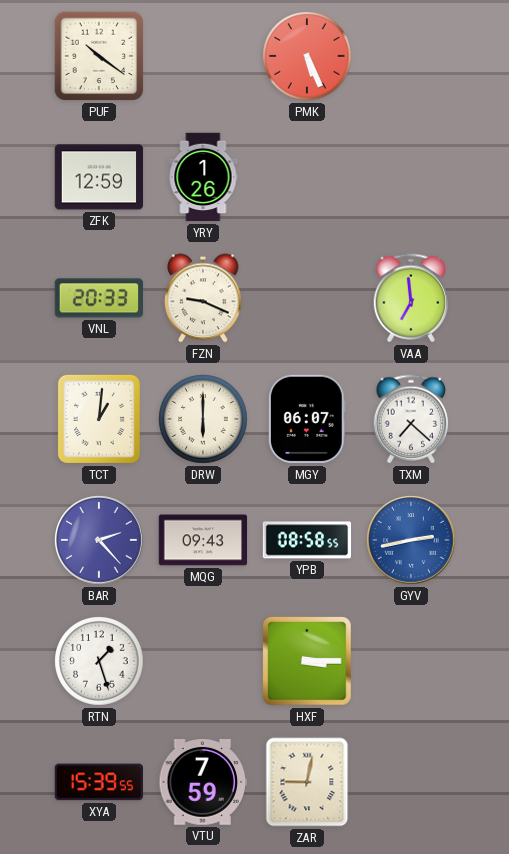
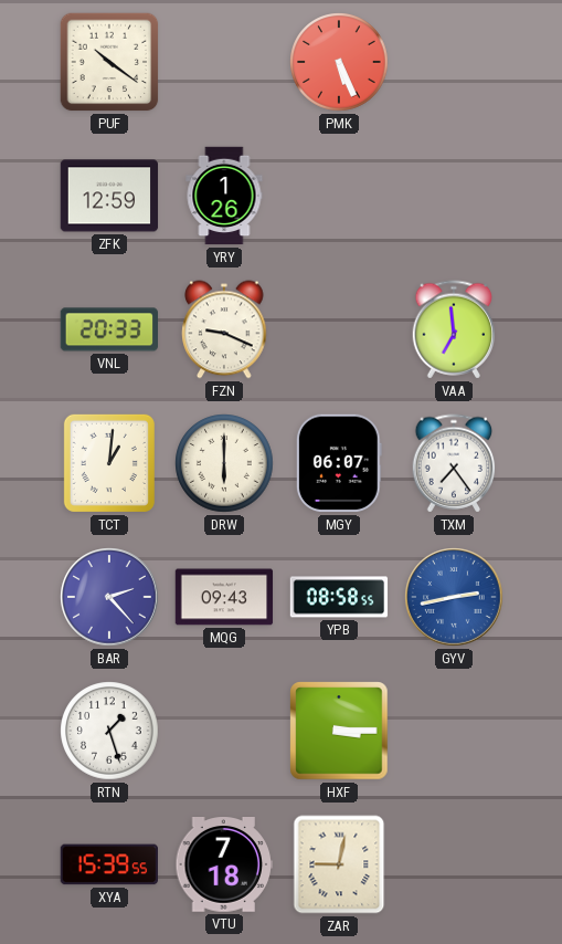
TXM: 7:22 -> 7:24
VTU: 7:59 -> 7:18
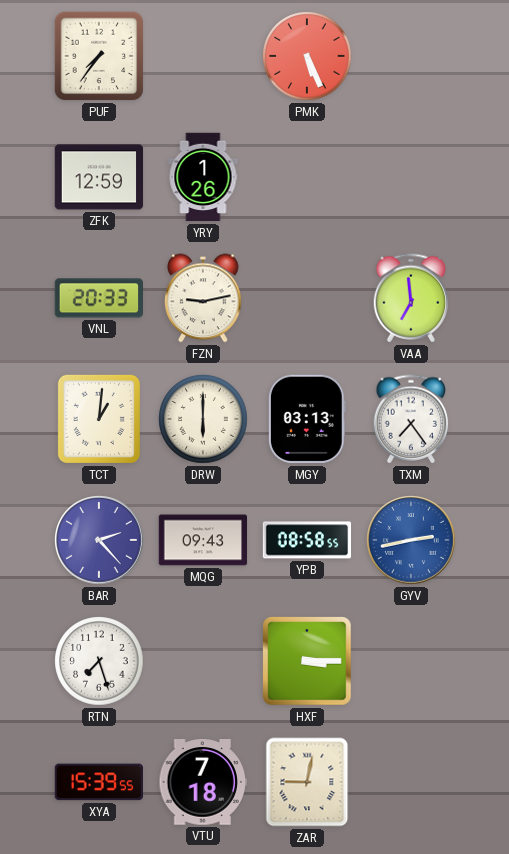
PUF: 10:21 -> 7:36
FZN: 9:19 -> 9:13
MGY: 06:07 -> 03:13
RTN: 1:27 -> 7:27
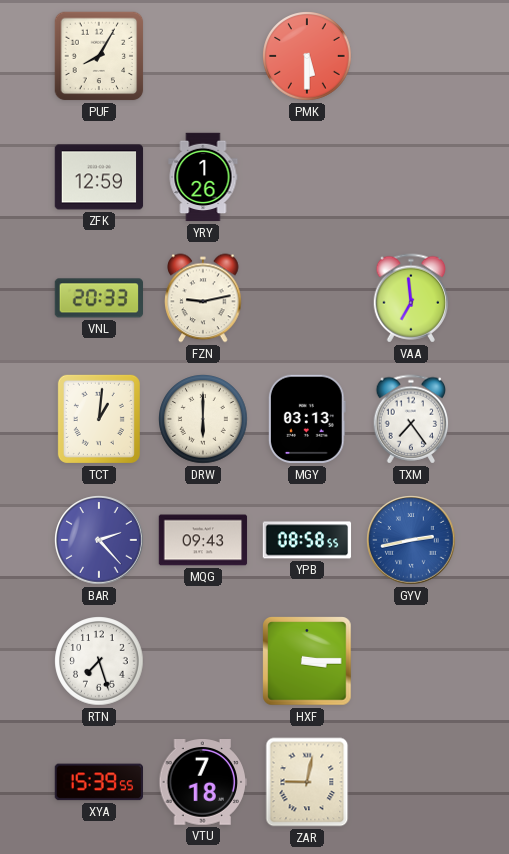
PUF: 7:36 -> 8:05
PMK: 5:26 -> 5:30
